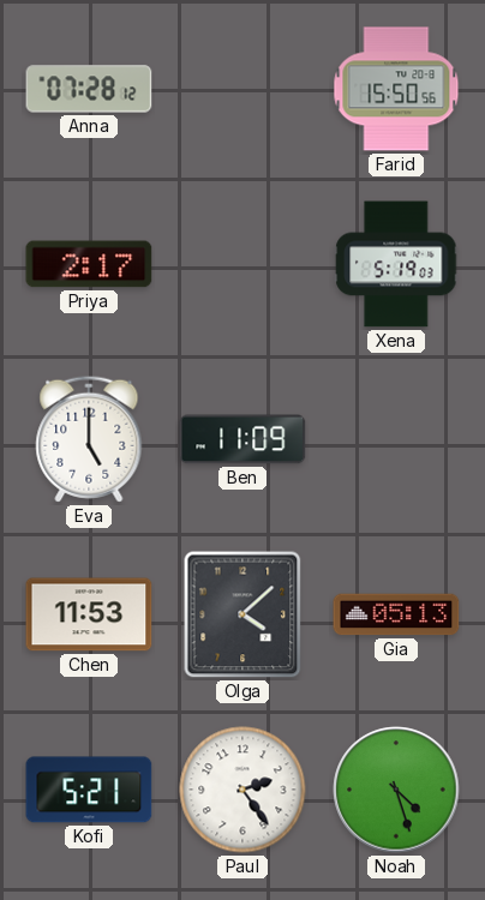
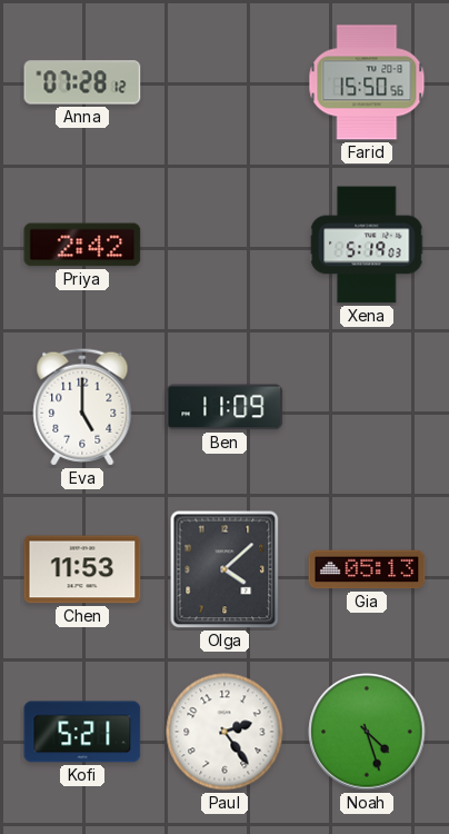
Priya: 2:17 -> 2:42
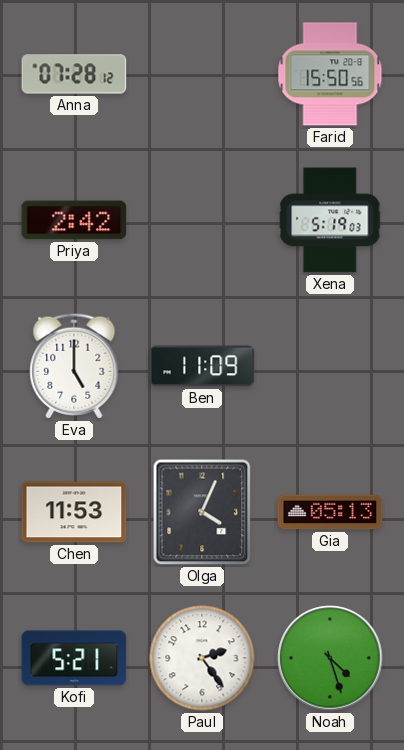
Olga: 4:08 -> 4:04
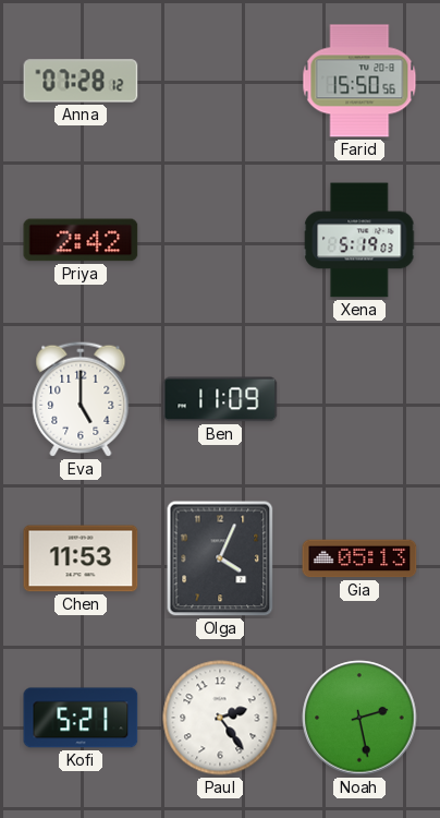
Noah: 4:27 -> 2:28
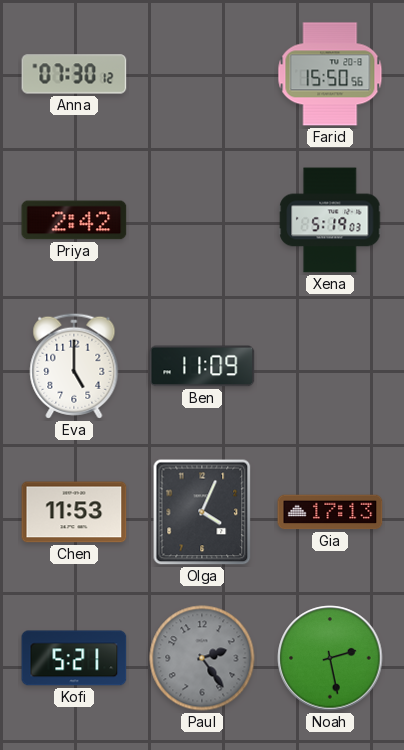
Anna: 07:28 -> 07:30
Gia: 05:13 -> 17:13
Paul dial: white -> grey
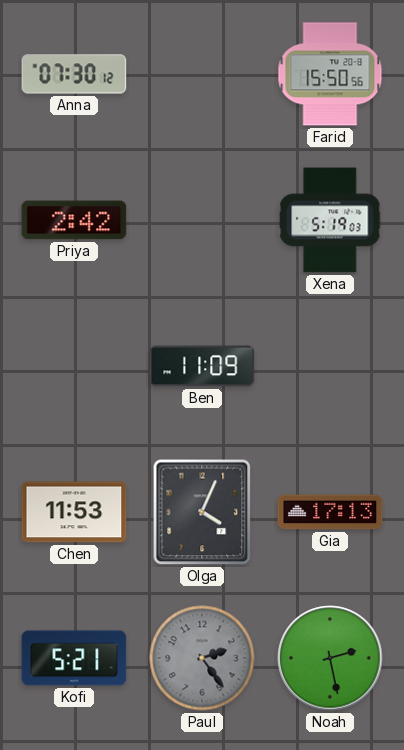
Eva: 5:00 -> none
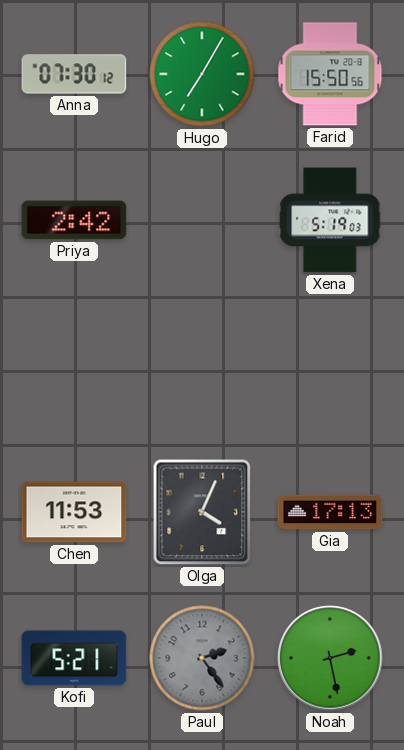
Hugo: none -> 7:05
Ben: 11:09 -> none
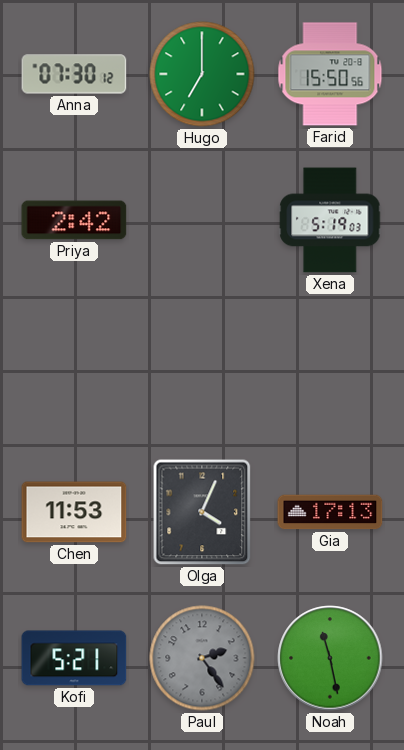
Hugo: 7:05 -> 7:00
Noah: 2:28 -> 11:28
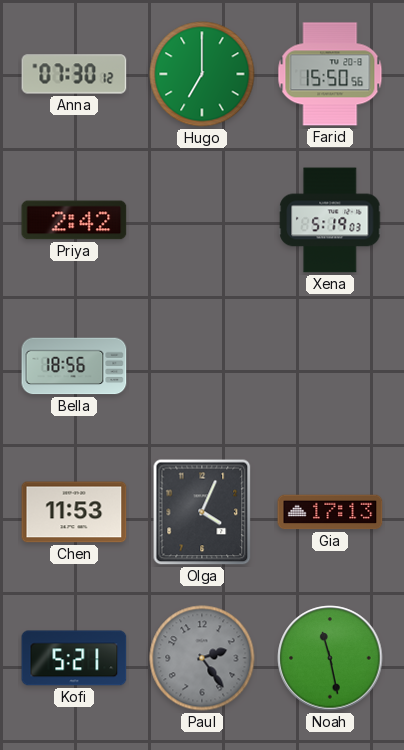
Bella: none -> 18:56
